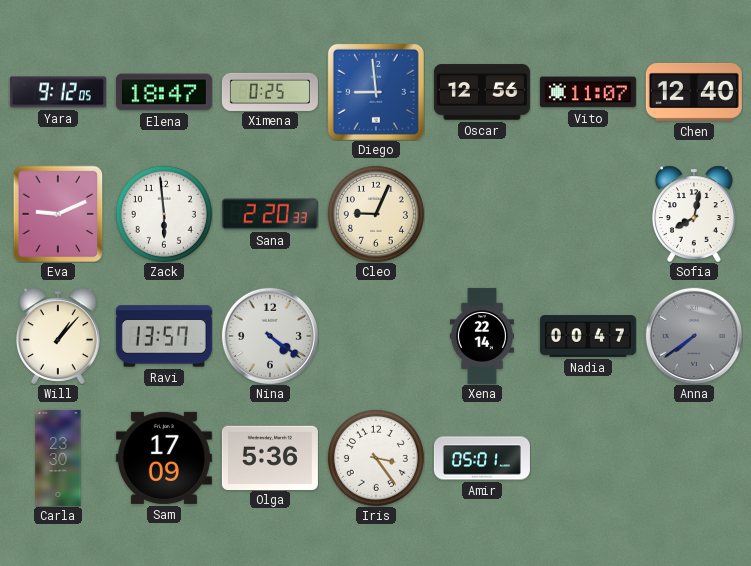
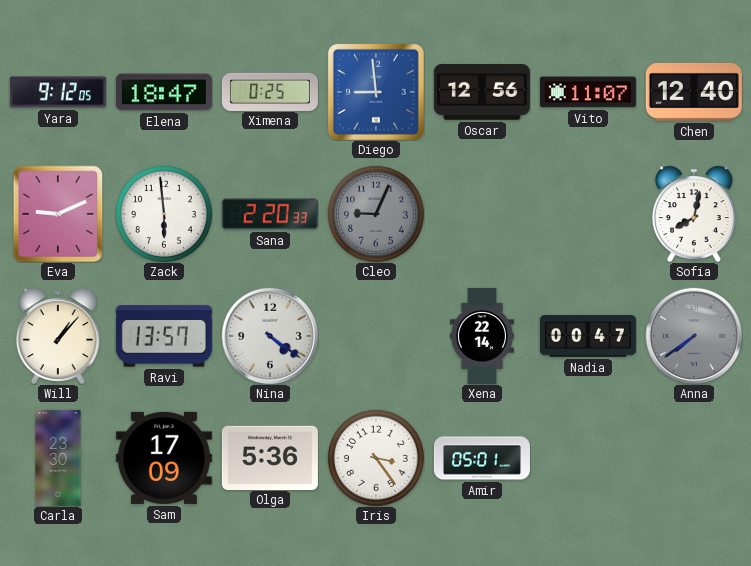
Cleo dial: cream -> grey
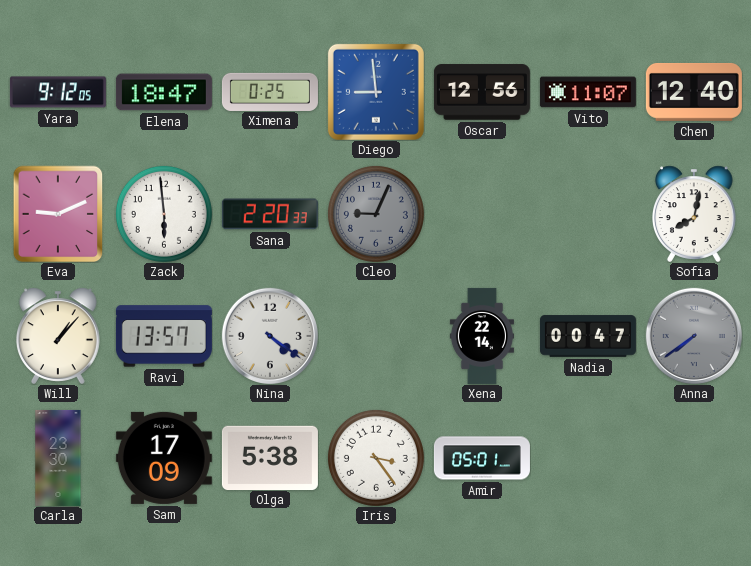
Olga: 5:36 -> 5:38
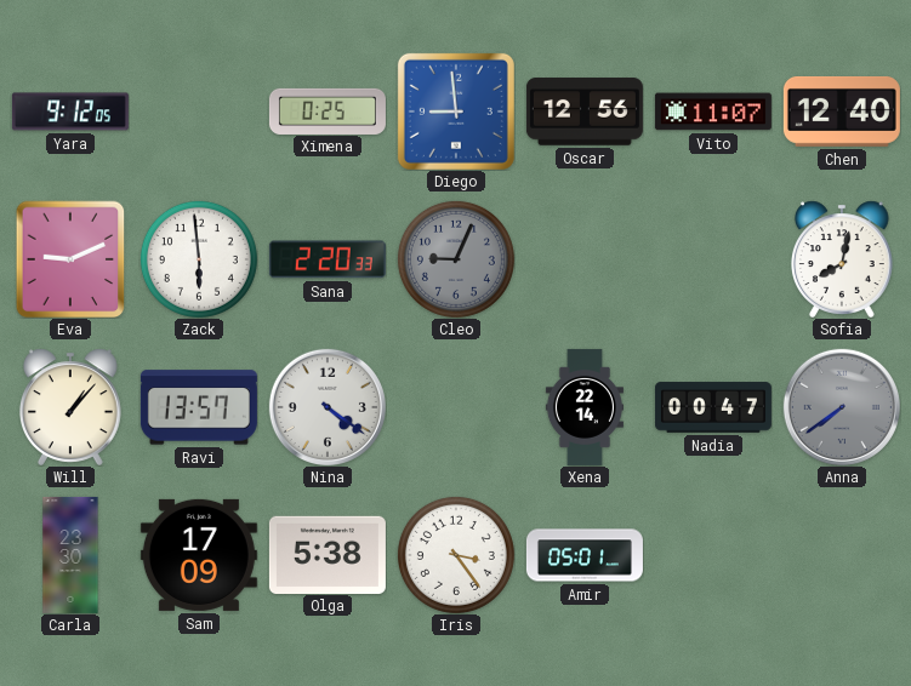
Elena: 18:47 -> none
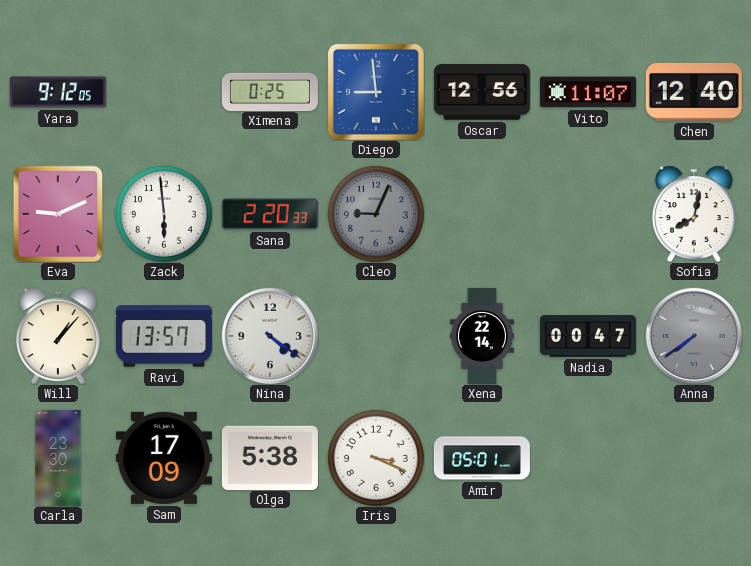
Iris: 3:24 -> 3:19
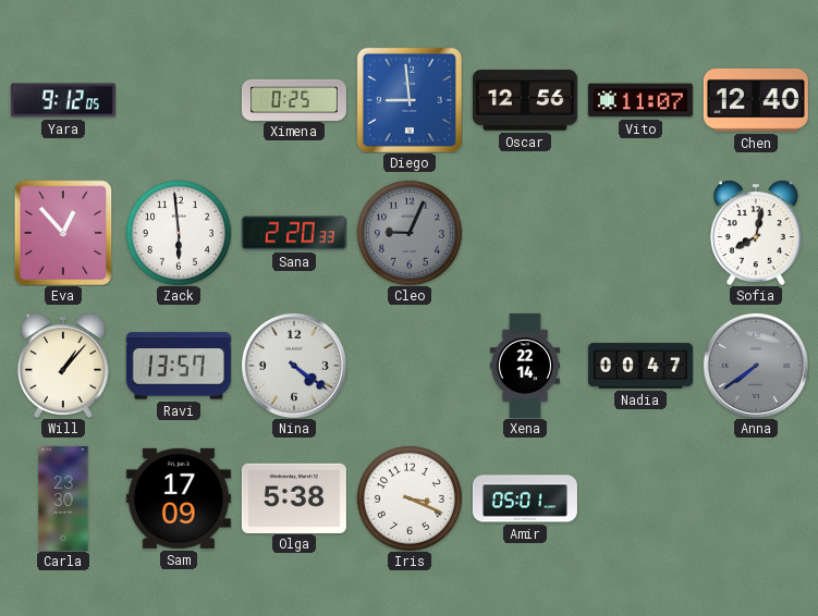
Eva: 9:11 -> 12:53
